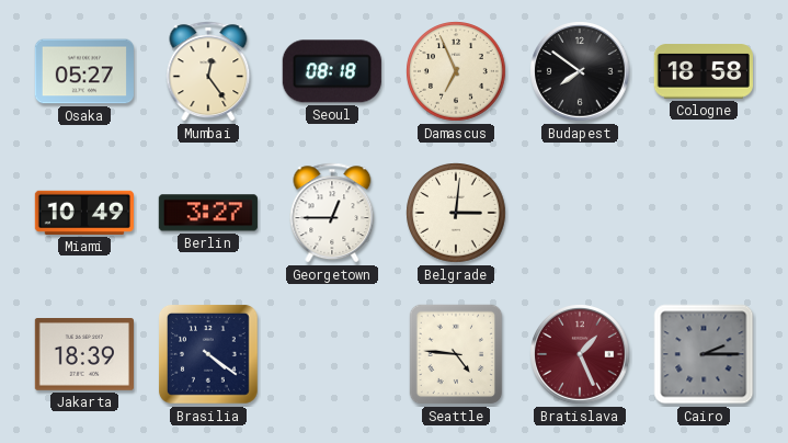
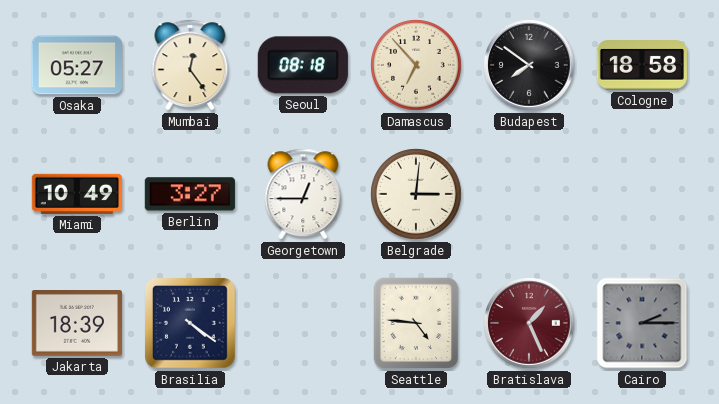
Damascus: 6:56 -> 6:53
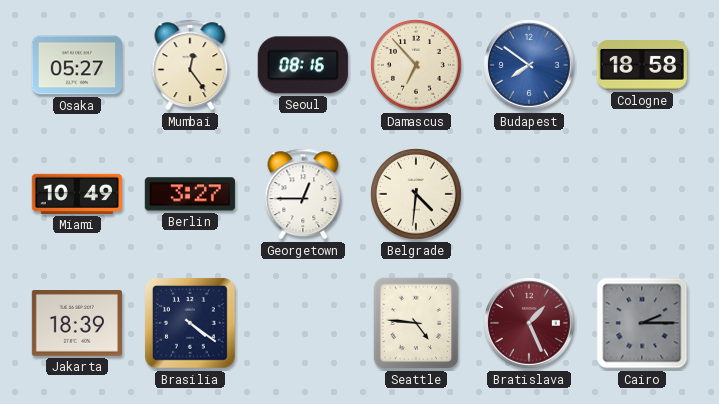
Seoul: 08:18 -> 08:16
Budapest dial: black -> blue
Belgrade: 3:01 -> 4:31
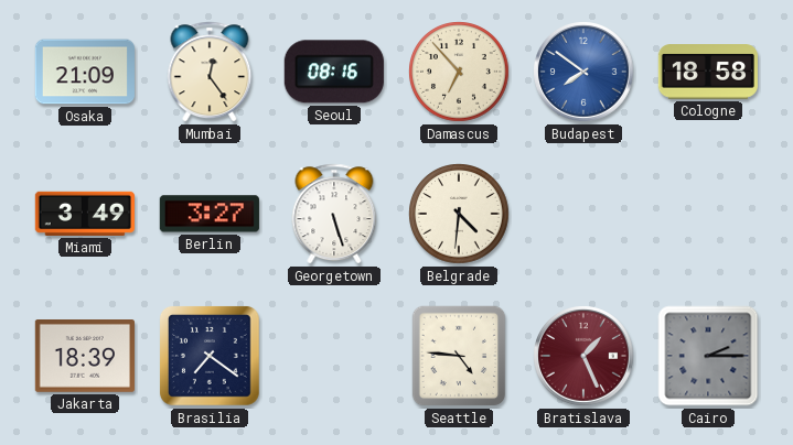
Osaka: 05:27 -> 21:09
Miami: 10:49 -> 3:49
Georgetown: 12:45 -> 5:27
Brasilia: 4:21 -> 7:21
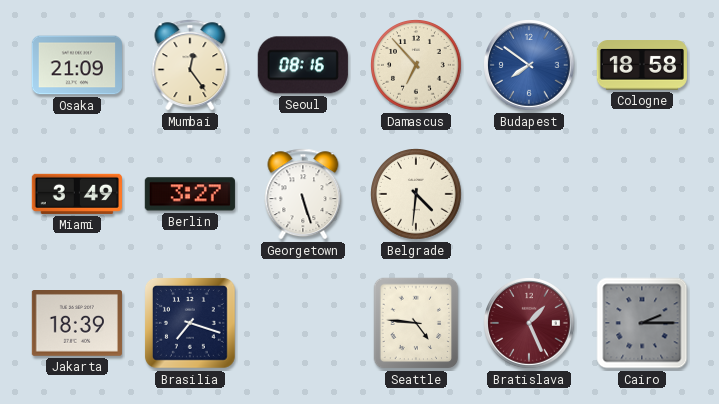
Brasilia: 7:21 -> 7:18
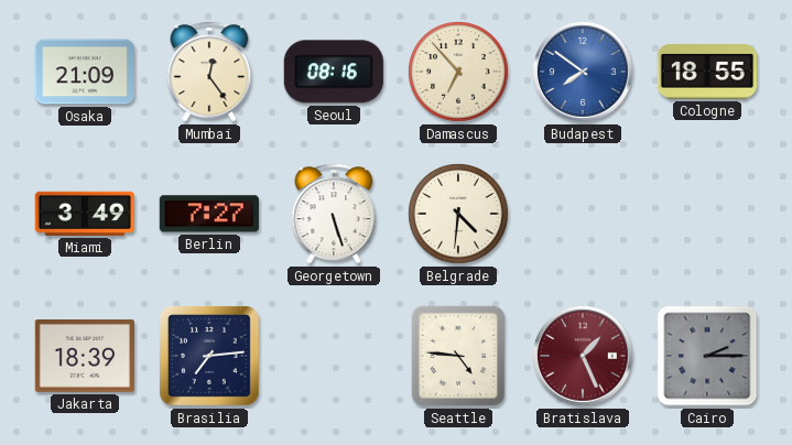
Cologne: 18:58 -> 18:55
Berlin: 3:27 -> 7:27
Brasilia: 7:18 -> 7:14
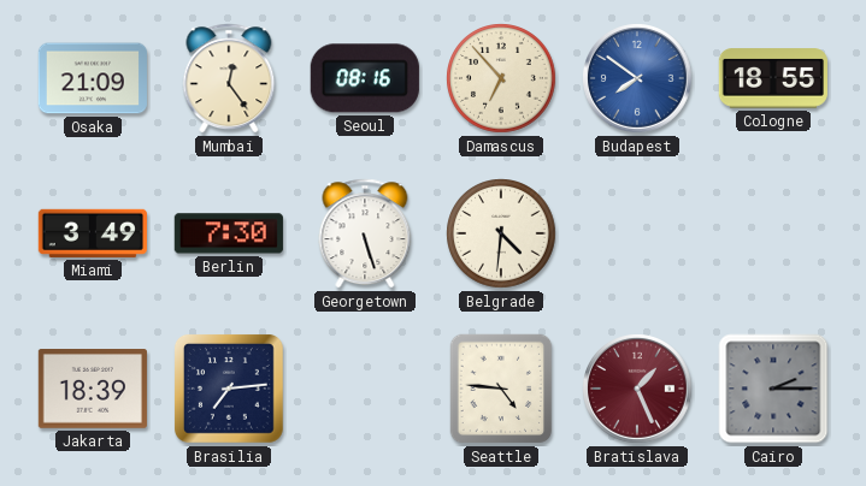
Berlin: 7:27 -> 7:30
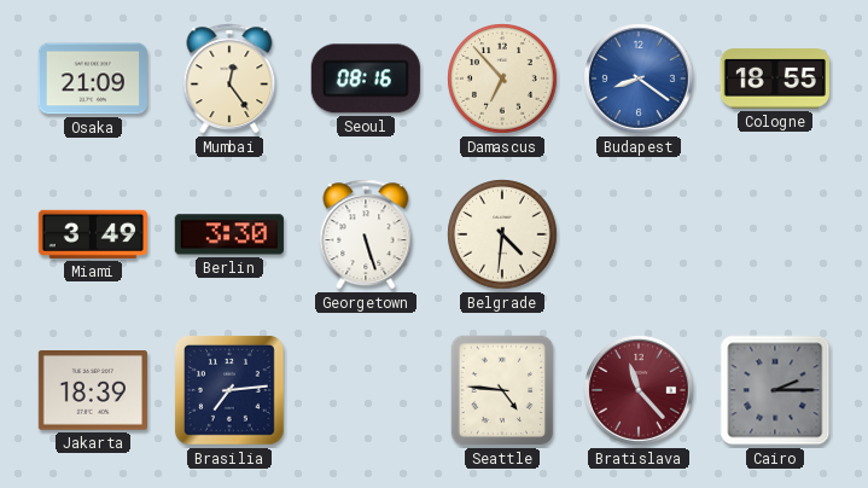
Budapest: 7:51 -> 8:21
Berlin: 7:30 -> 3:30
Bratislava: 1:26 -> 11:23
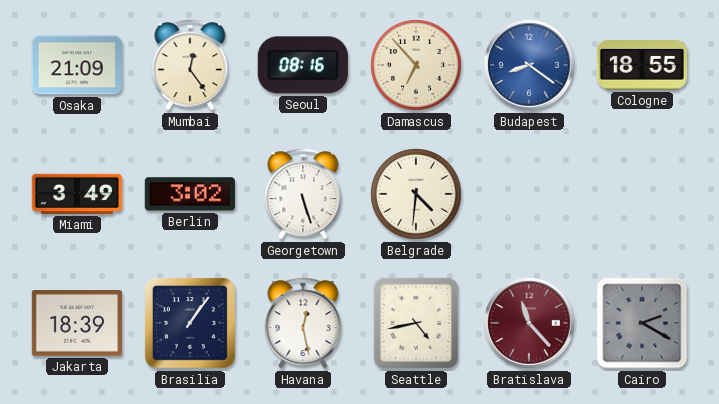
Berlin: 3:30 -> 3:02
Brasilia: 7:14 -> 1:06
Havana: none -> 12:28
Seattle: 4:46 -> 4:43
Cairo: 2:15 -> 2:20
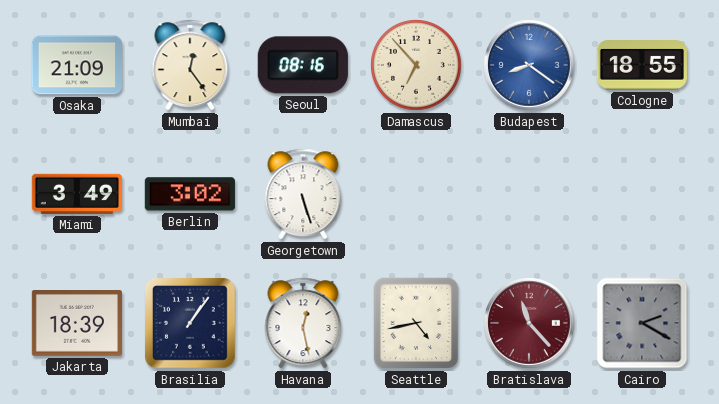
Belgrade: 4:31 -> none
